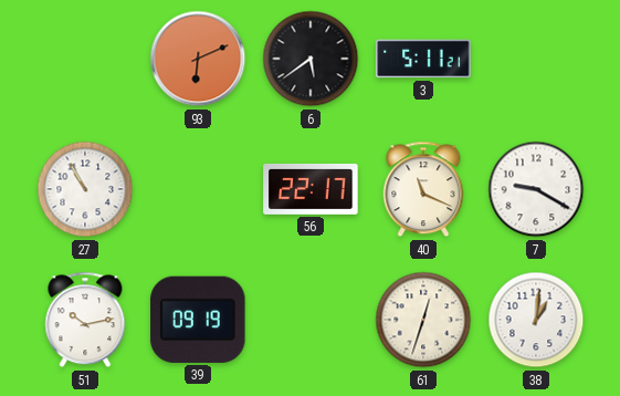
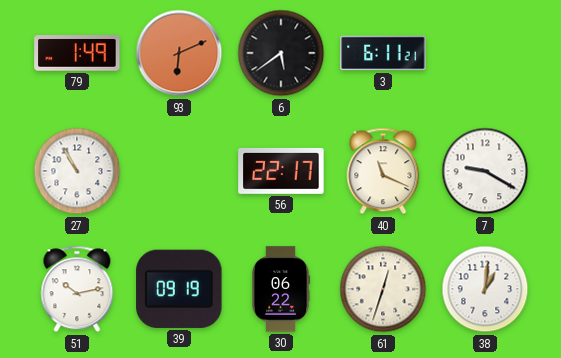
79: none -> 1:49
3: 5:11 -> 6:11
30: none -> 06:22
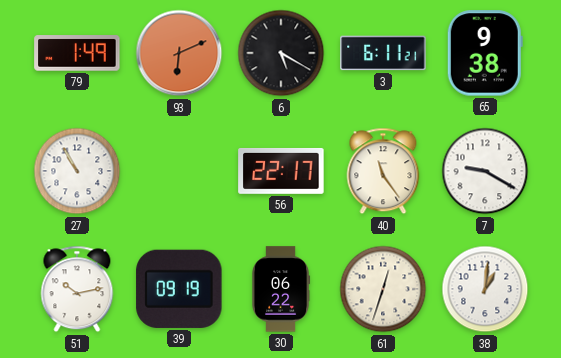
6: 5:39 -> 5:20
65: none -> 9:38
40: 11:19 -> 11:24
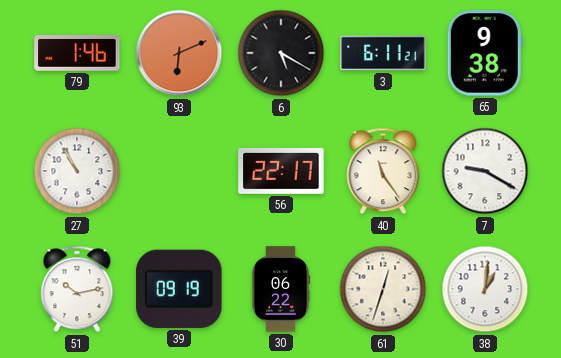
79: 1:49 -> 1:46
